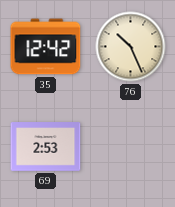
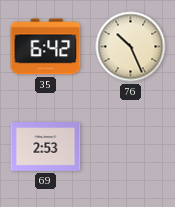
35: 12:42 -> 6:42
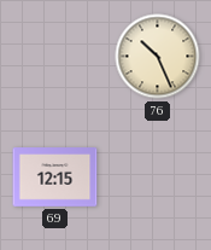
35: 6:42 -> none
69: 2:53 -> 12:15
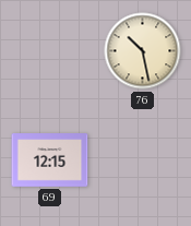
76: 10:26 -> 10:28
